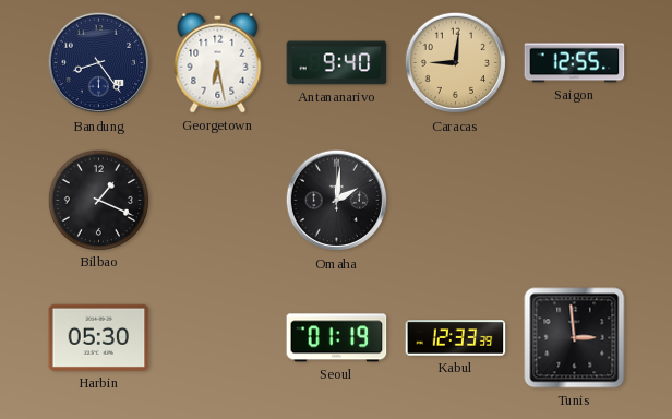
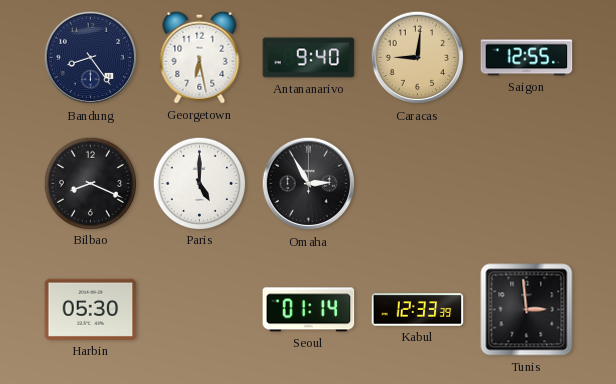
Bilbao: 1:19 -> 8:19
Paris: none -> 5:00
Omaha: 2:01 -> 2:55
Seoul: 01:19 -> 01:14
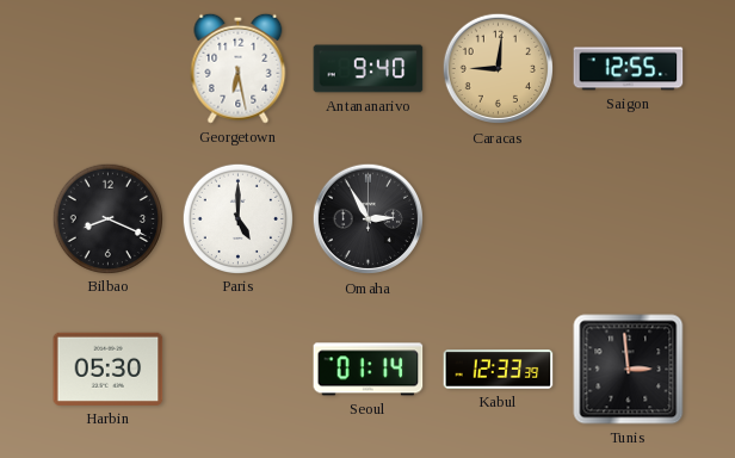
Bandung: 8:24 -> none
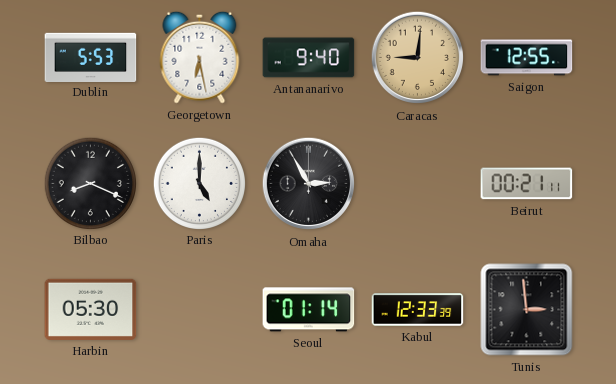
Dublin: none -> 5:53
Beirut: none -> 00:21
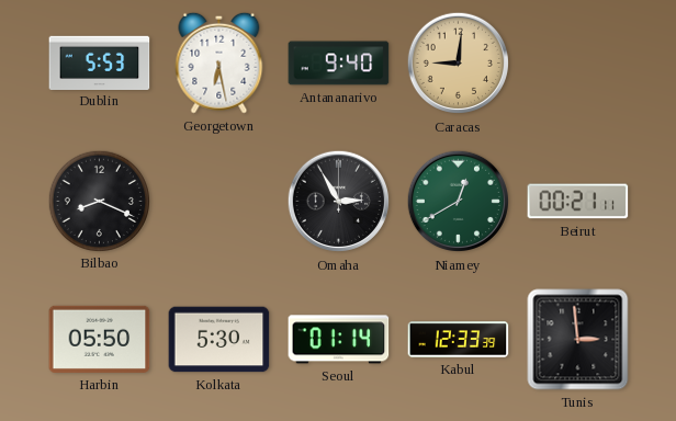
Saigon: 12:55 -> none
Paris: 5:00 -> none
Niamey: none -> 12:40
Harbin: 05:30 -> 05:50
Kolkata: none -> 5:30
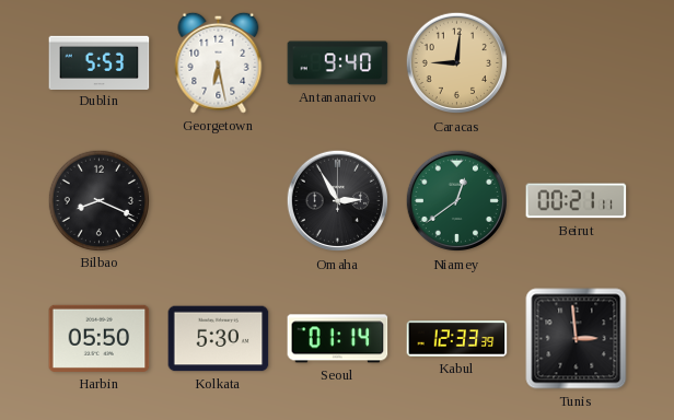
Niamey: 12:40 -> 12:39
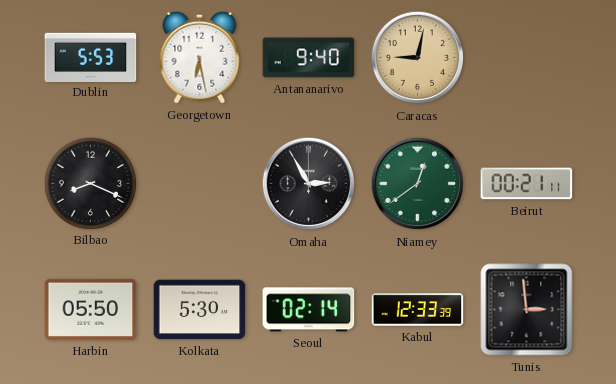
Caracas: 9:01 -> 9:02
Seoul: 01:14 -> 02:14
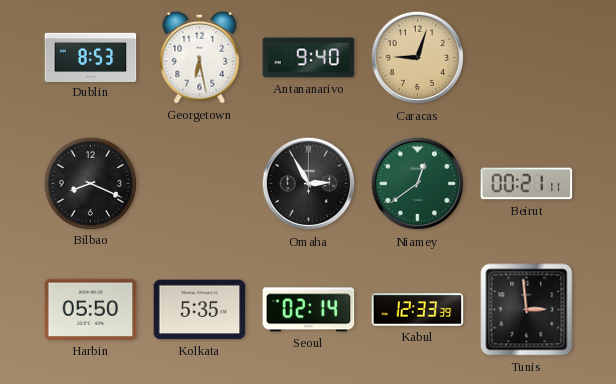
Dublin: 5:53 -> 8:53
Caracas: 9:02 -> 9:03
Kolkata: 5:30 -> 5:35
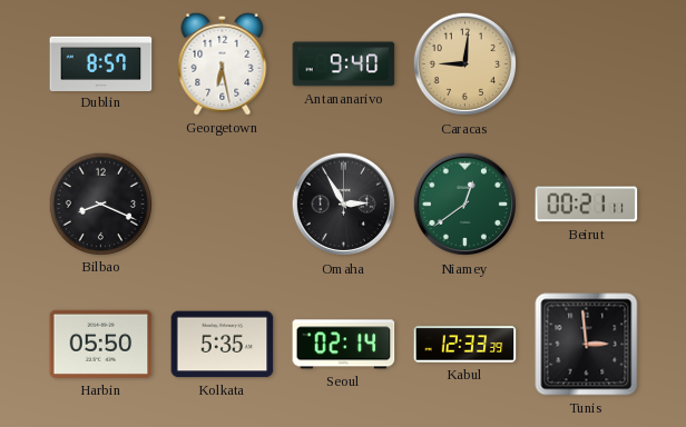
Dublin: 8:53 -> 8:57
Caracas: 9:03 -> 9:01
